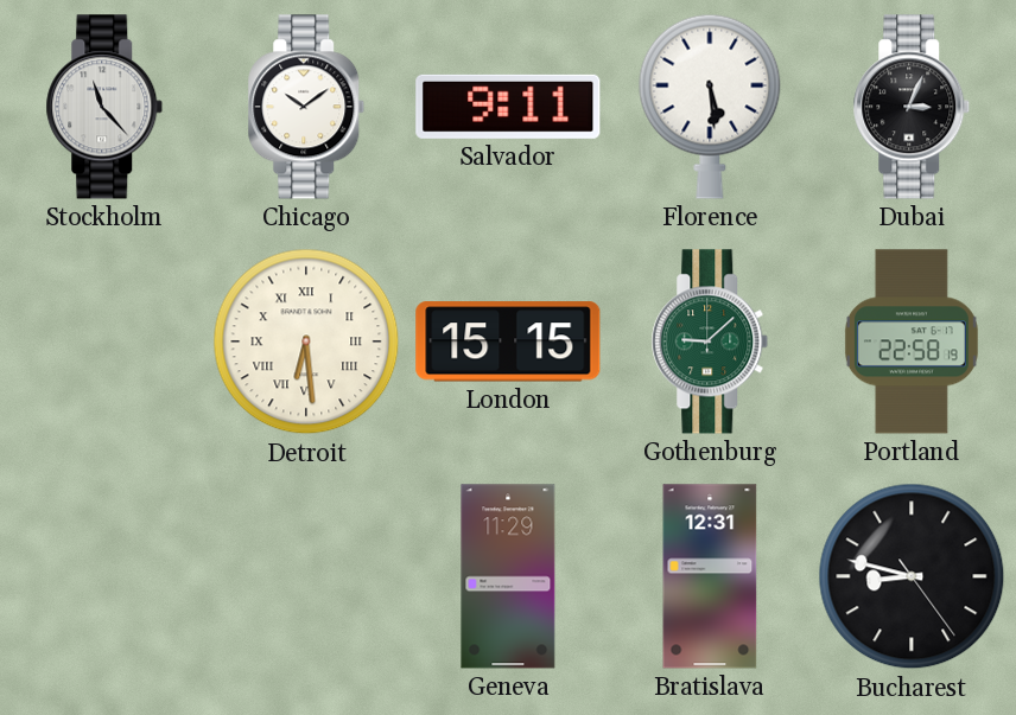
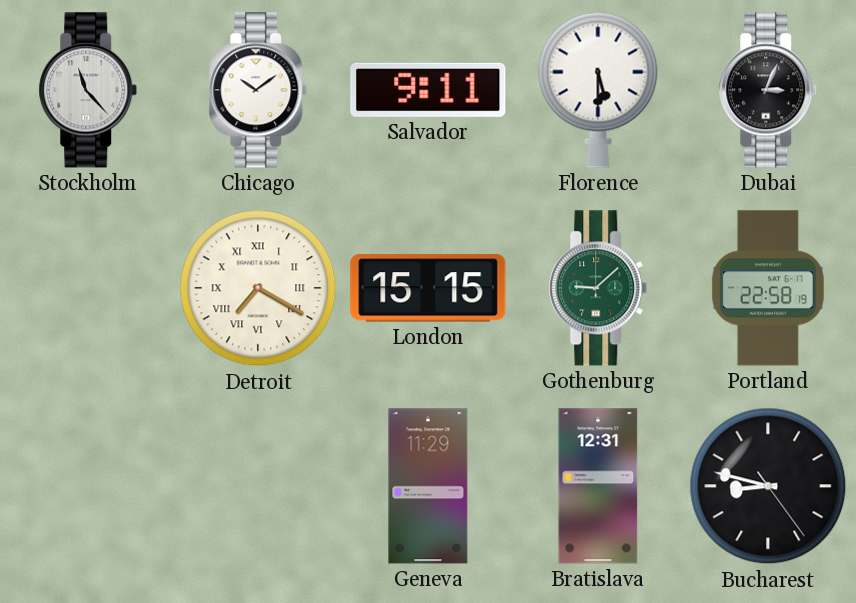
Florence: 5:29 -> 5:30
Detroit: 6:29 -> 7:20
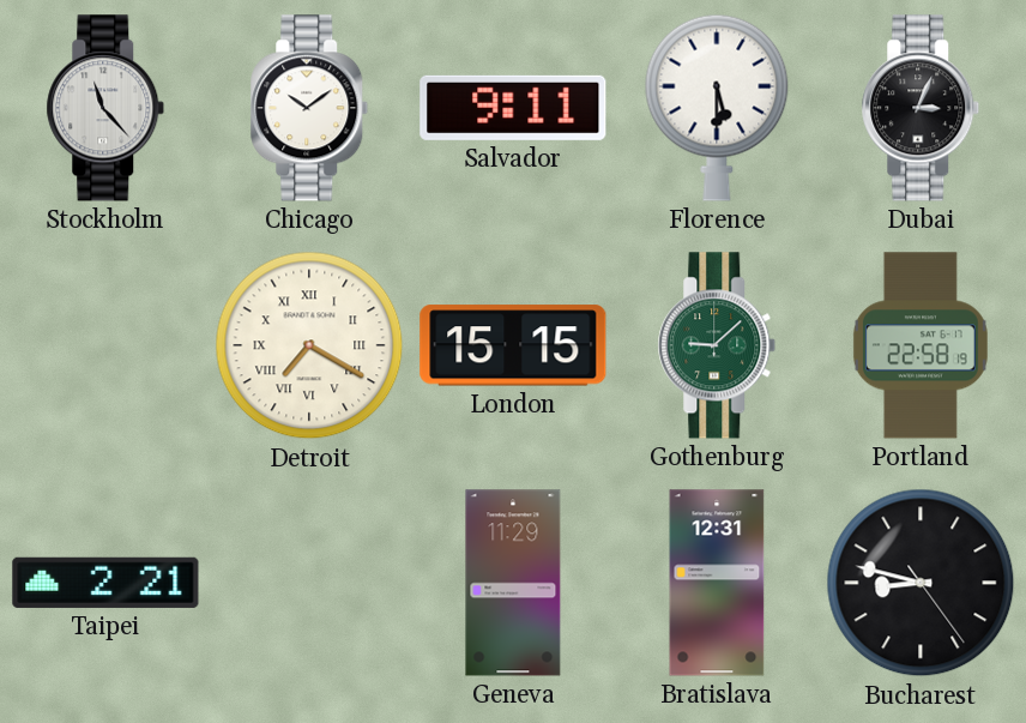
Taipei: none -> 2:21
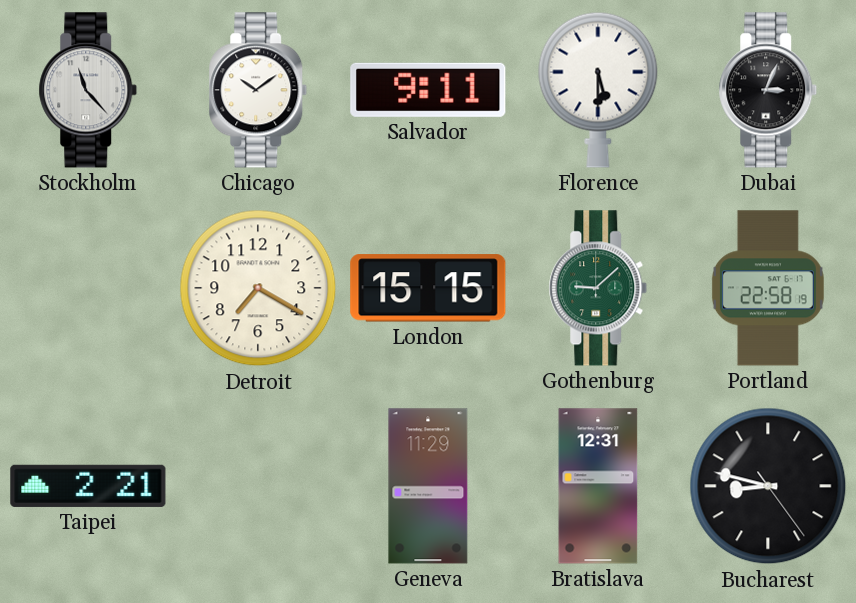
Detroit numerals: Roman -> Arabic
